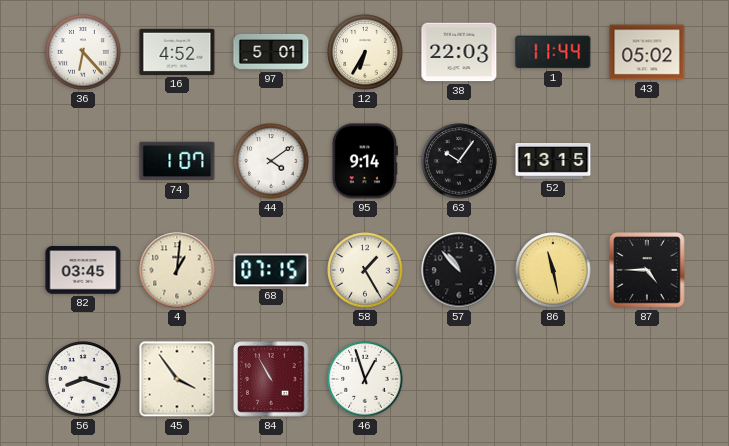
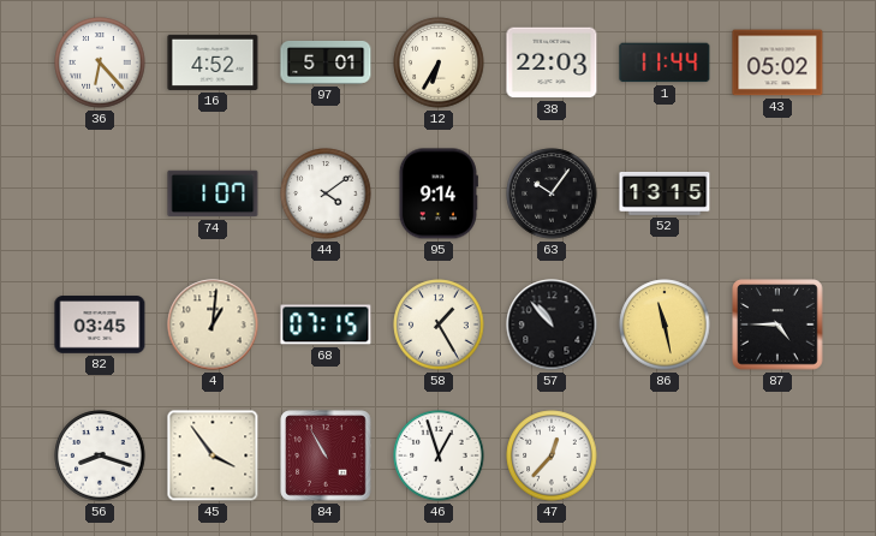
47: none -> 12:37
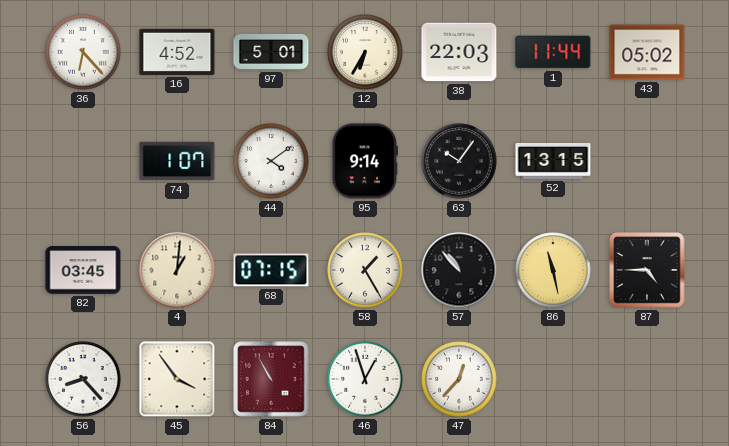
56: 8:18 -> 8:23
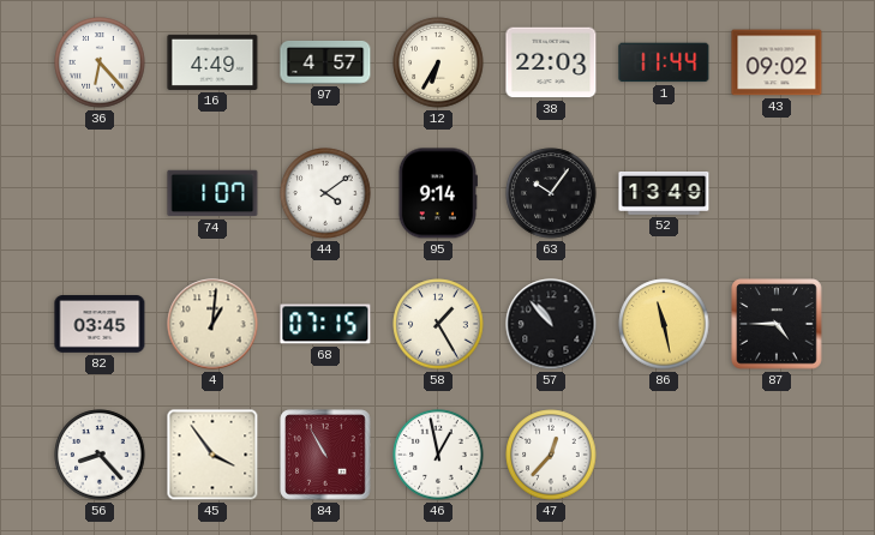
16: 4:52 -> 4:49
97: 5:01 -> 4:57
43: 05:02 -> 09:02
52: 13:15 -> 13:49
46: 12:57 -> 12:58
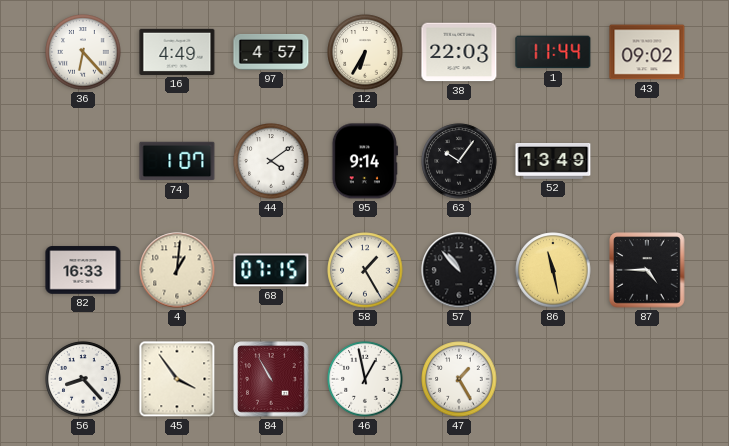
82: 03:45 -> 16:33
47: 12:37 -> 1:25
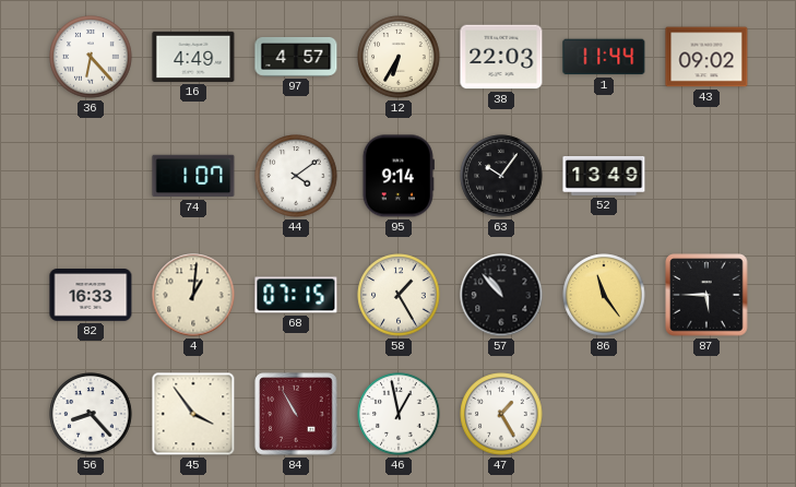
86: 11:28 -> 11:24
87: 4:45 -> 5:45
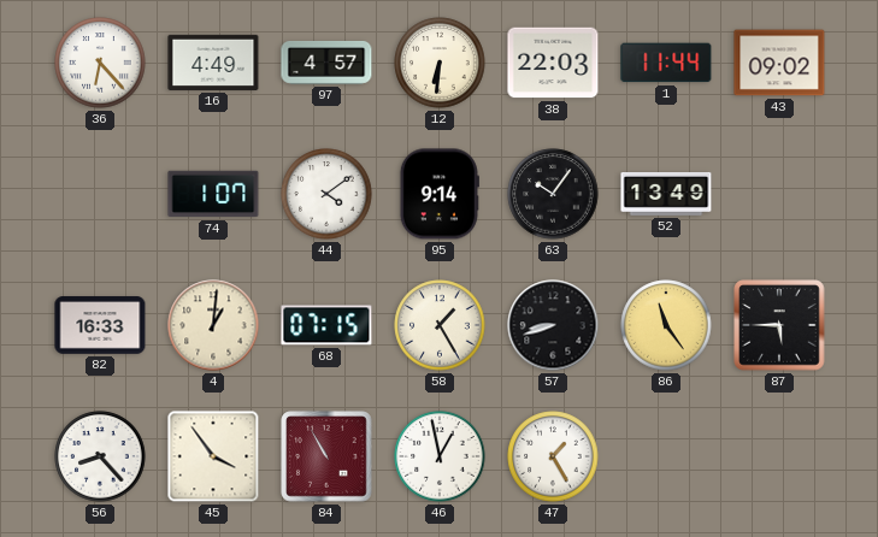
12: 6:35 -> 6:31
57: 10:53 -> 8:42
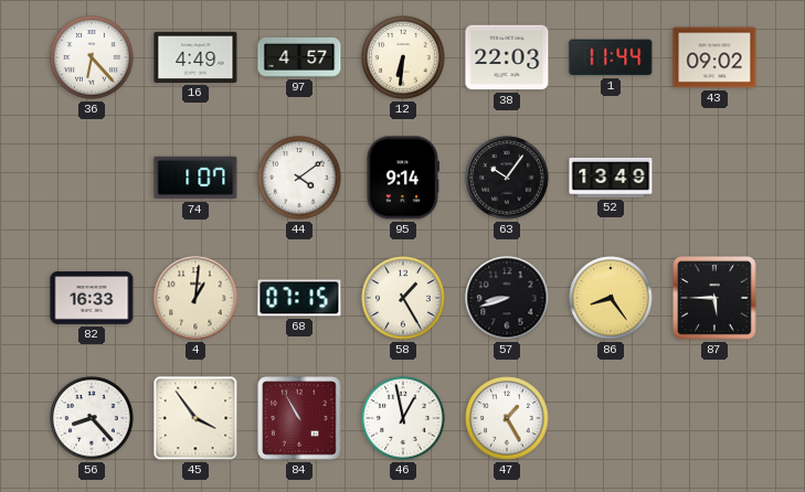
86: 11:24 -> 8:24
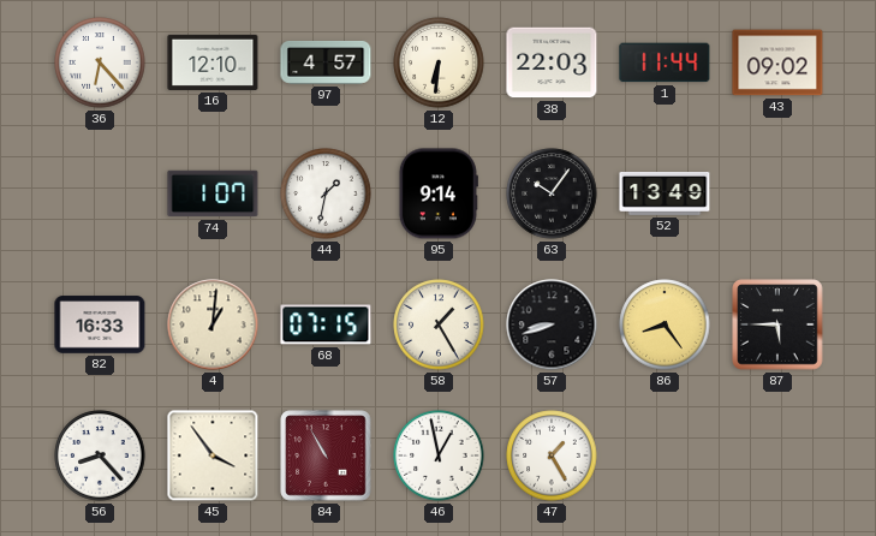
16: 4:49 -> 12:10
44: 4:09 -> 1:32
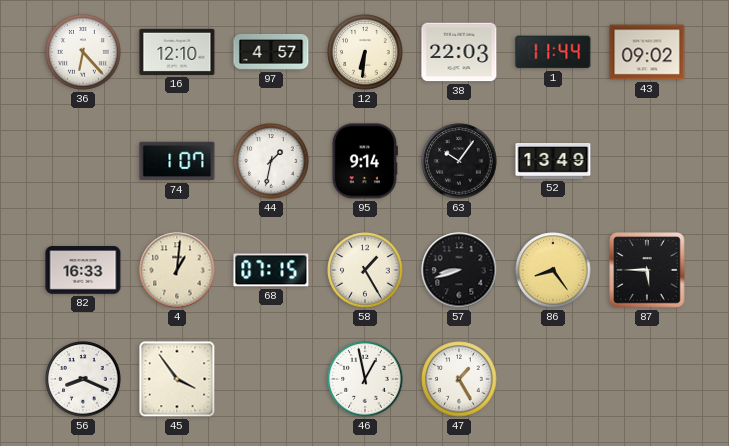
56: 8:23 -> 8:19
84: 10:55 -> none
